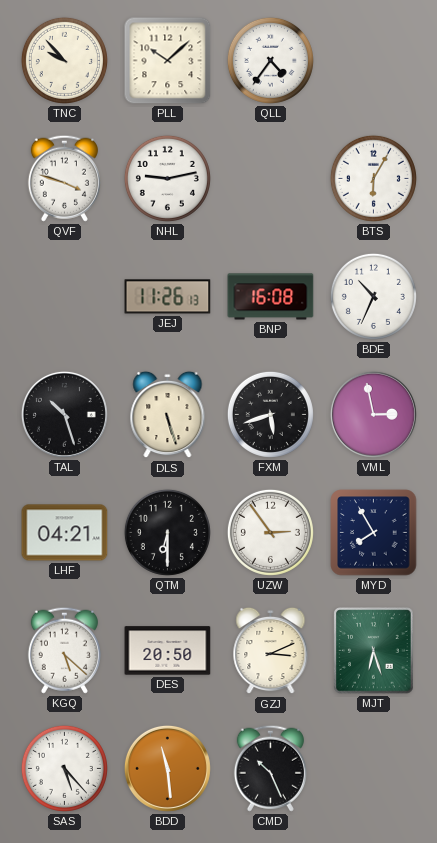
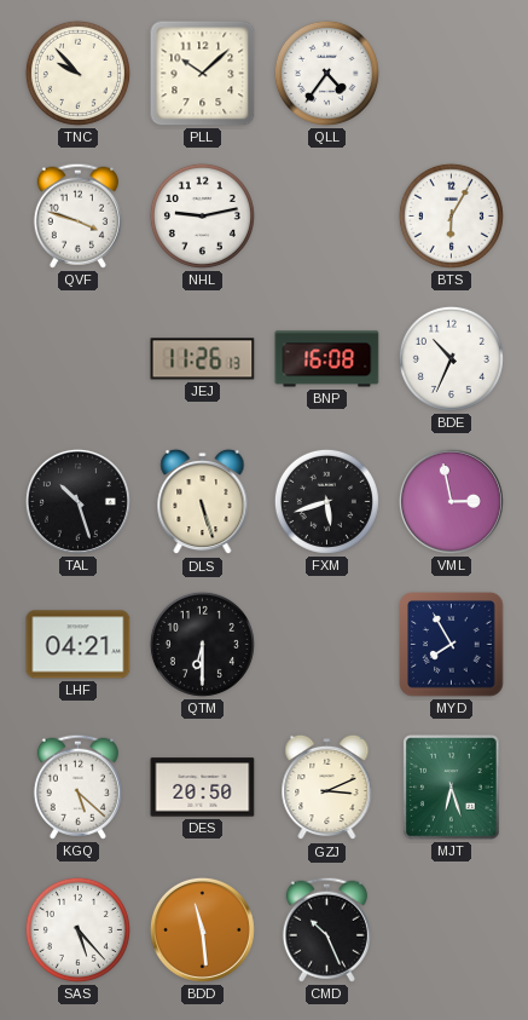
UZW: 2:54 -> none
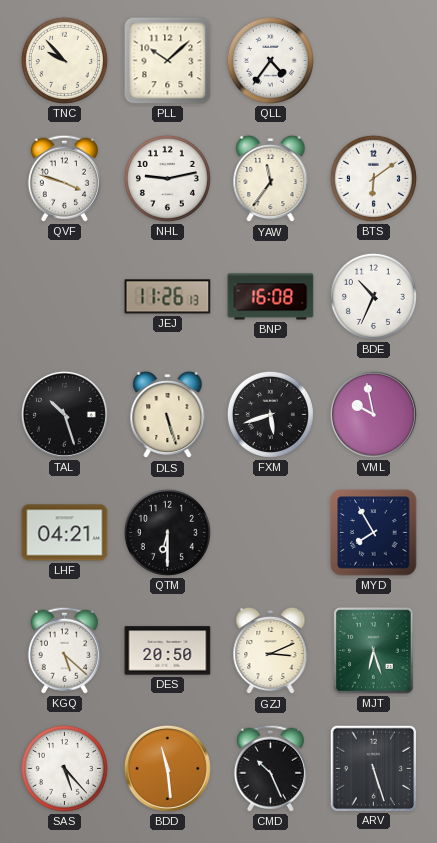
YAW: none -> 11:36
BTS: 6:05 -> 6:09
VML: 2:58 -> 9:58
ARV: none -> 5:27
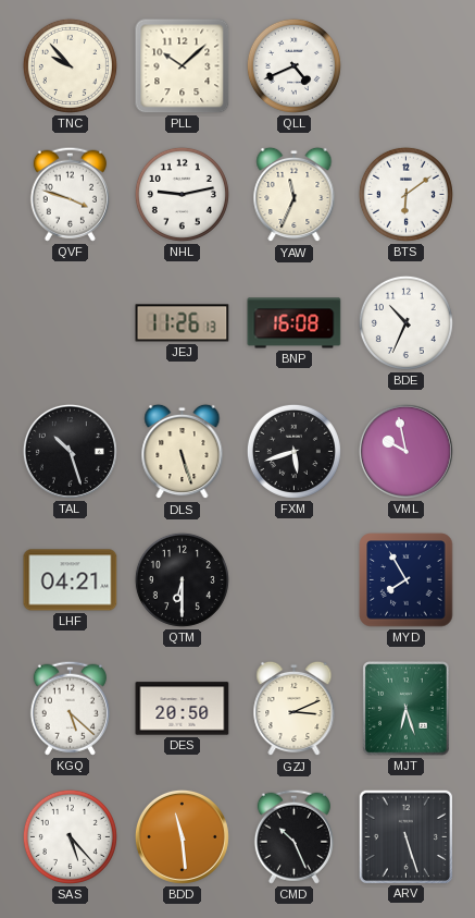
QLL: 4:36 -> 4:41
YAW: 11:36 -> 11:34
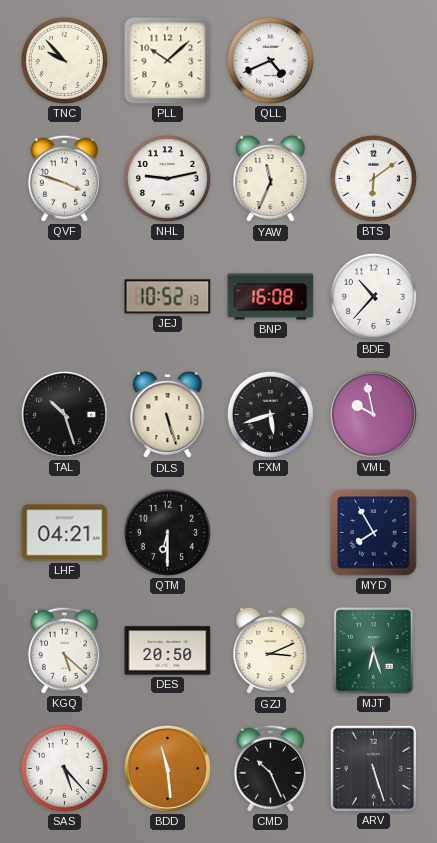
JEJ: 11:26 -> 10:52
BDE: 10:34 -> 10:37
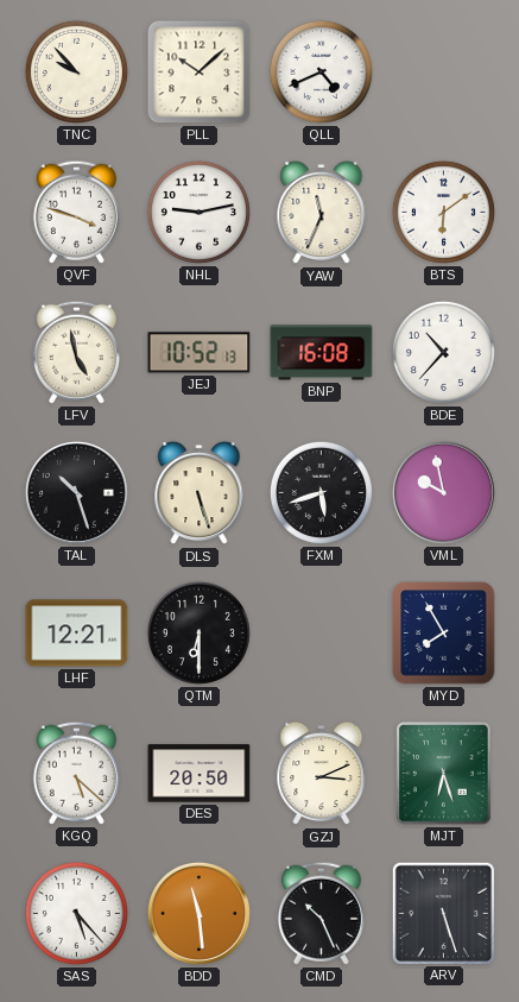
LFV: none -> 4:58
LHF: 04:21 -> 12:21
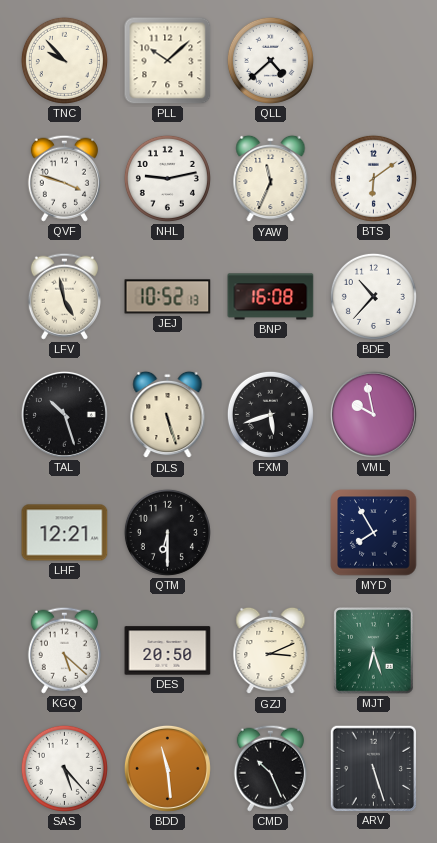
QLL: 4:41 -> 4:38
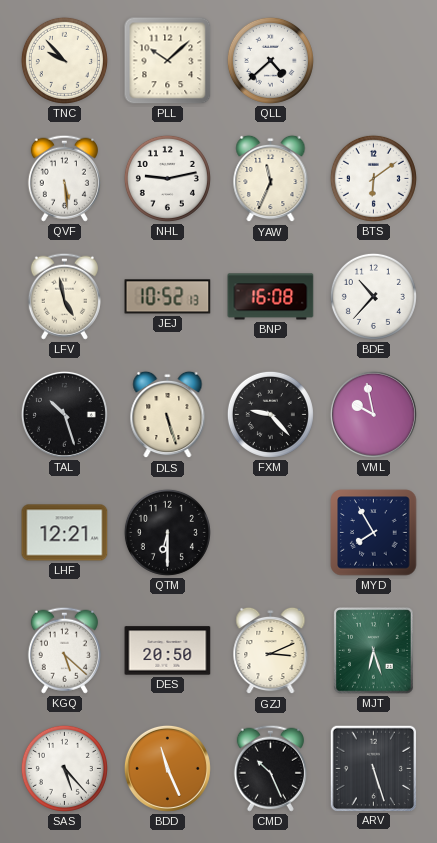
QVF: 3:48 -> 5:29
FXM: 5:42 -> 9:23
BDD: 11:29 -> 11:26
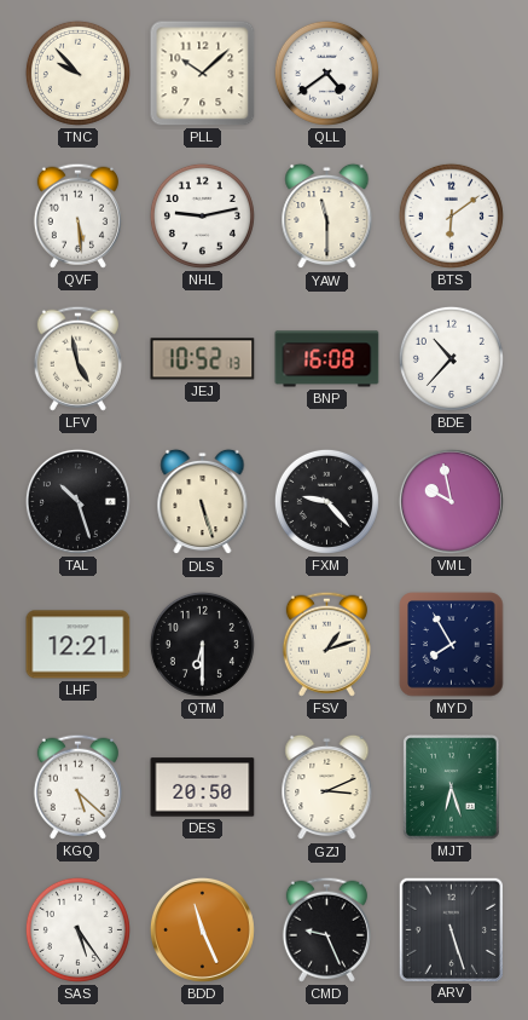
QLL: 4:38 -> 4:39
YAW: 11:34 -> 11:30
FSV: none -> 1:12
SAS: 5:23 -> 5:24
CMD: 10:26 -> 9:26
